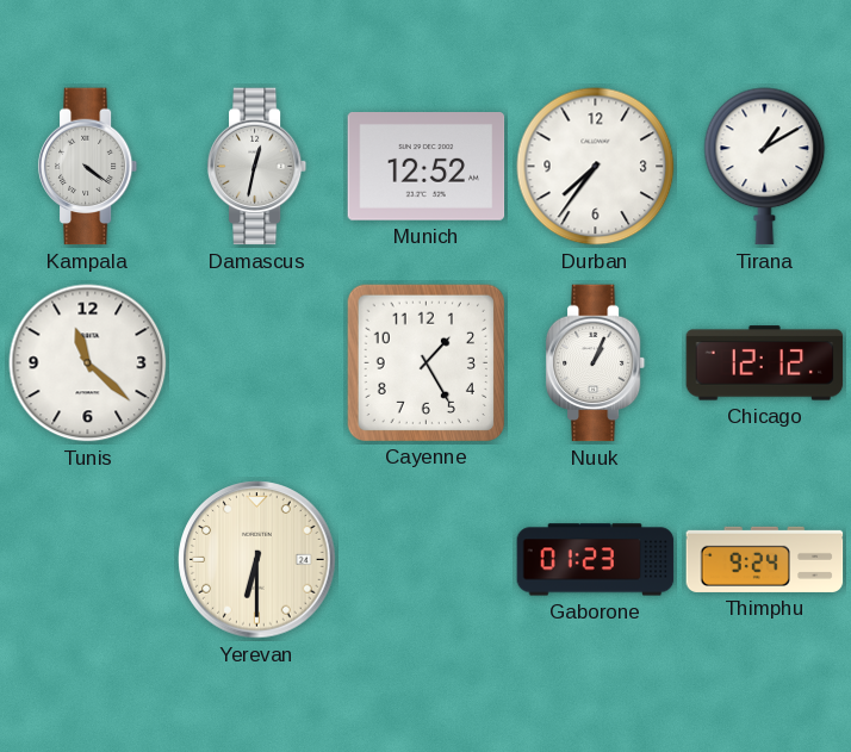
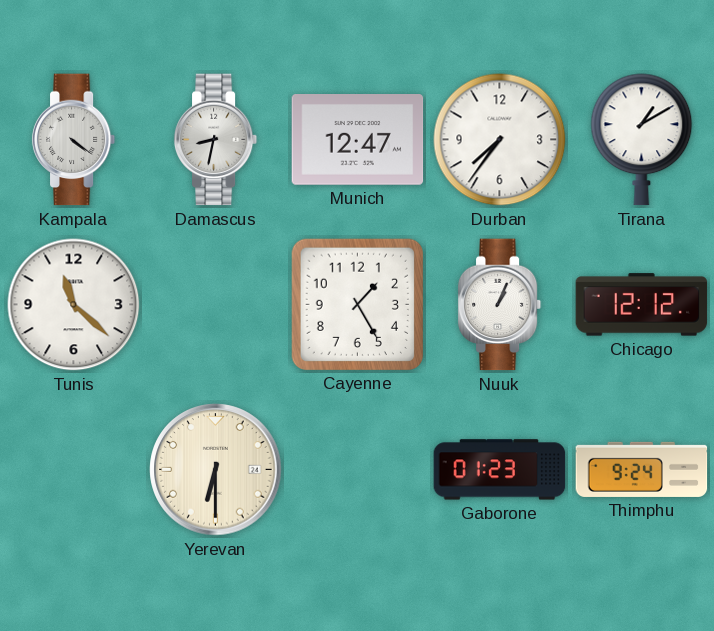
Damascus: 12:32 -> 8:32
Munich: 12:52 -> 12:47
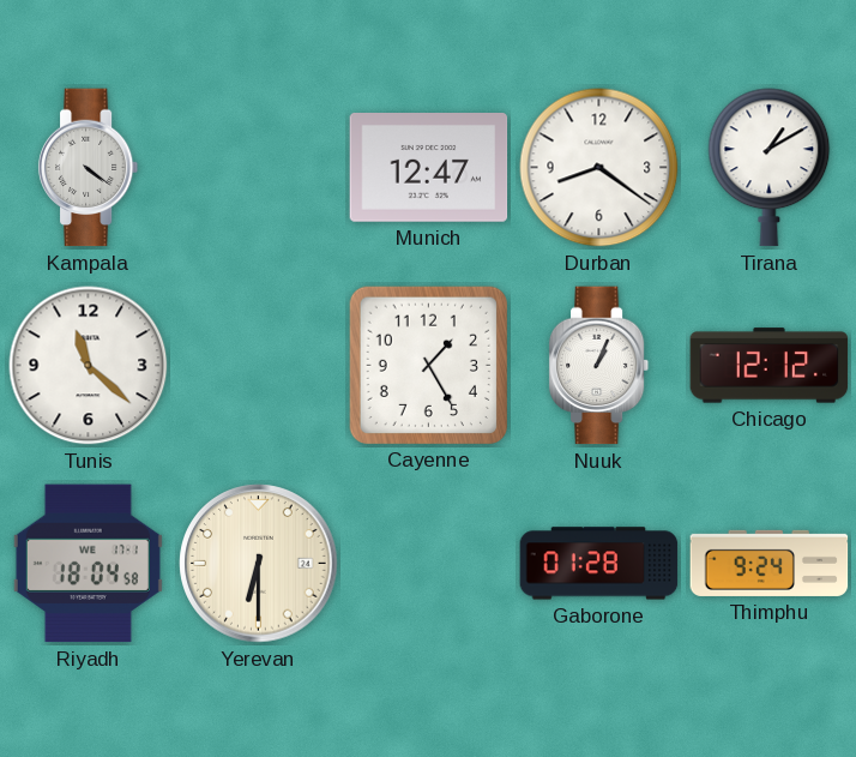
Damascus: 8:32 -> none
Durban: 7:36 -> 8:21
Riyadh: none -> 18:04
Gaborone: 01:23 -> 01:28
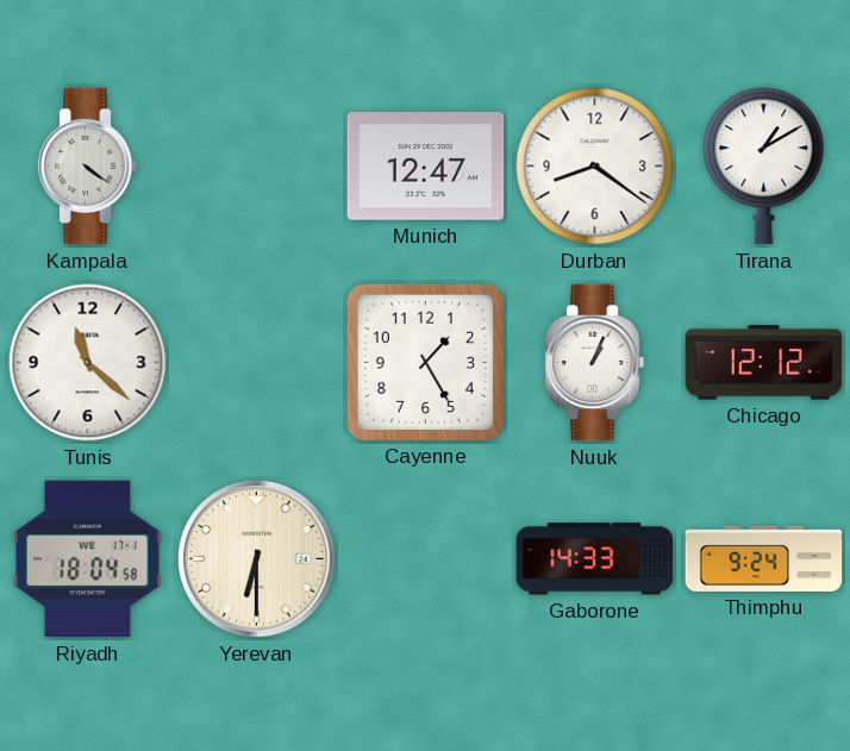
Gaborone: 01:28 -> 14:33
